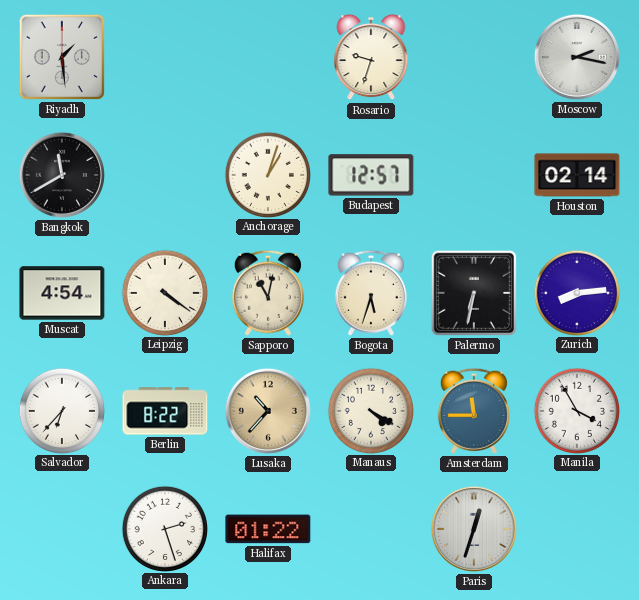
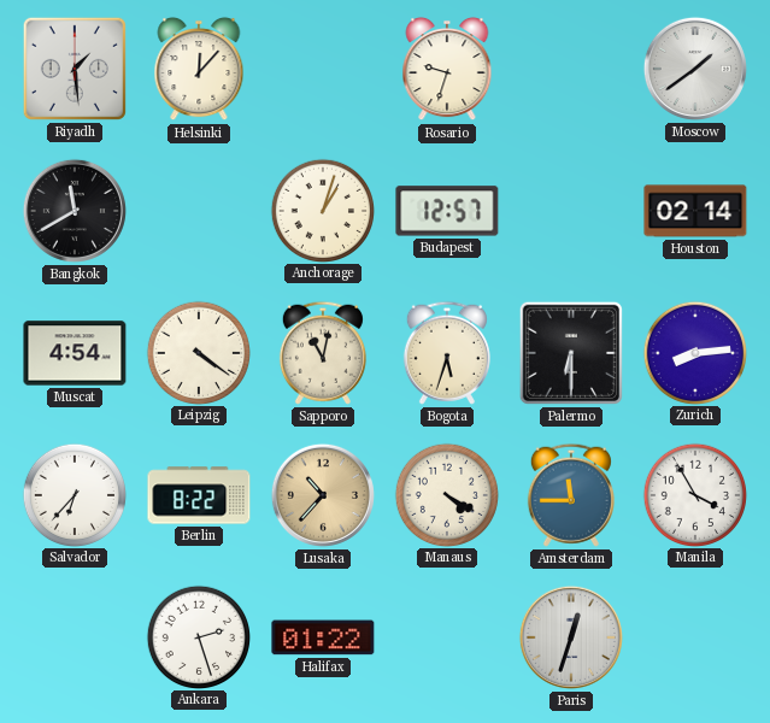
Helsinki: none -> 12:07
Moscow: 2:17 -> 1:39
Palermo: 6:32 -> 6:30
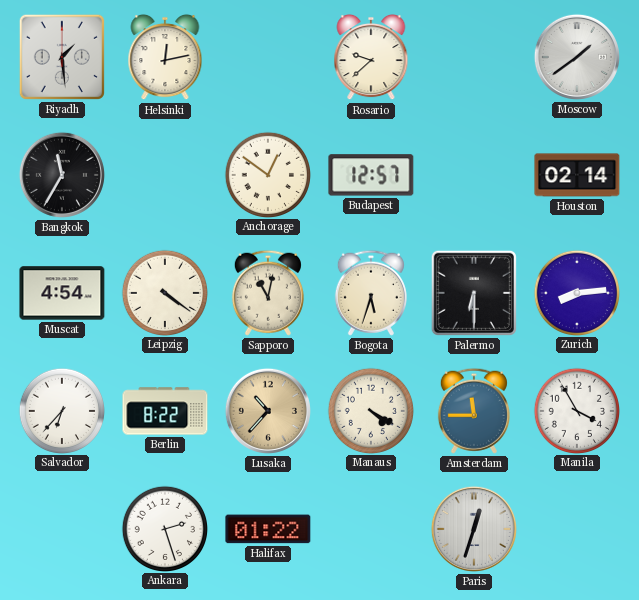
Helsinki: 12:07 -> 12:13
Rosario: 9:33 -> 9:38
Bangkok: 11:40 -> 11:35
Anchorage: 1:03 -> 12:51
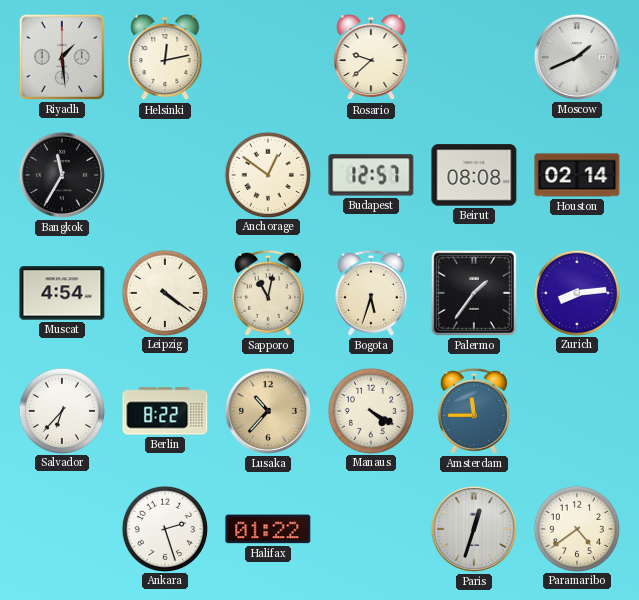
Moscow: 1:39 -> 1:41
Beirut: none -> 08:08
Palermo: 6:30 -> 1:36
Manila: 3:55 -> none
Paramaribo: none -> 4:39
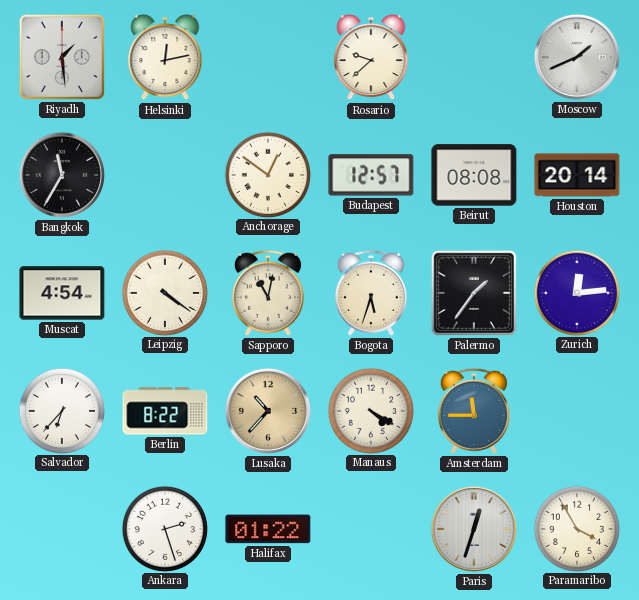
Houston: 02:14 -> 20:14
Zurich: 8:14 -> 12:14
Paramaribo: 4:39 -> 3:55
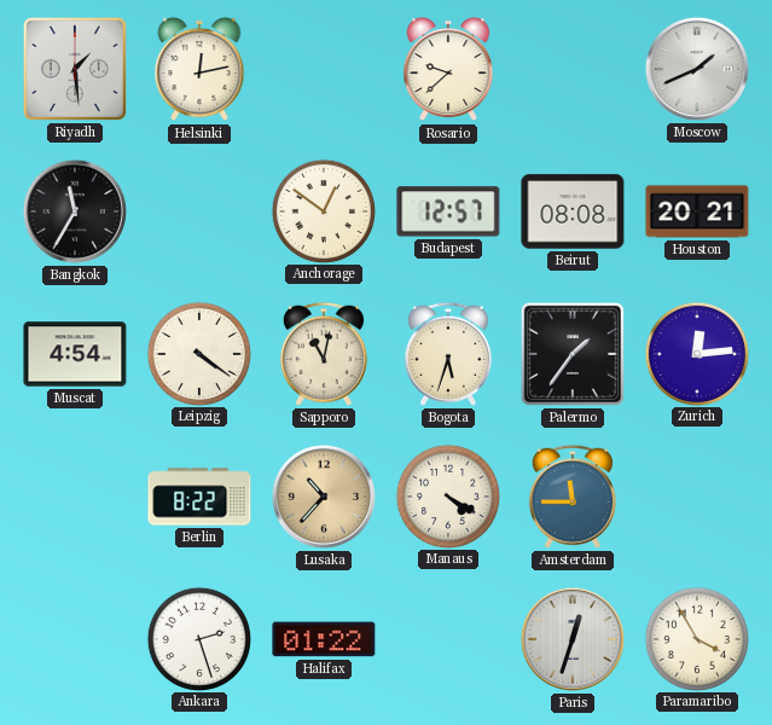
Houston: 20:14 -> 20:21
Salvador: 6:37 -> none
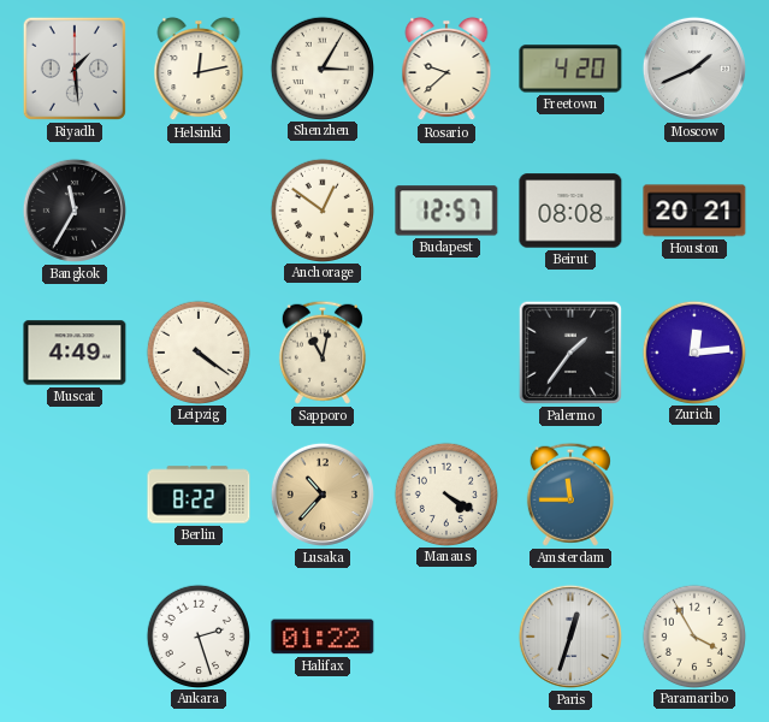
Shenzhen: none -> 3:05
Freetown: none -> 4:20
Muscat: 4:54 -> 4:49
Bogota: 5:33 -> none
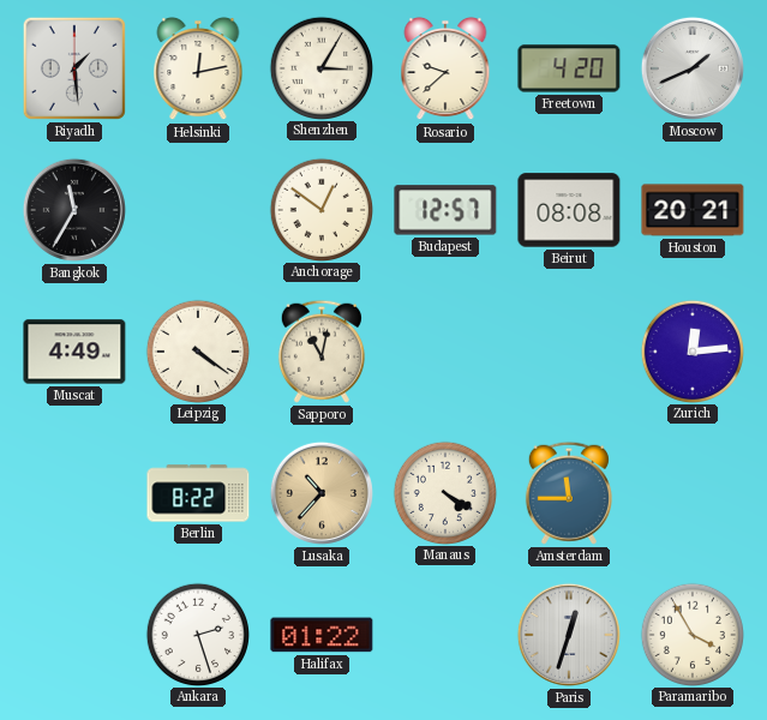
Palermo: 1:36 -> none
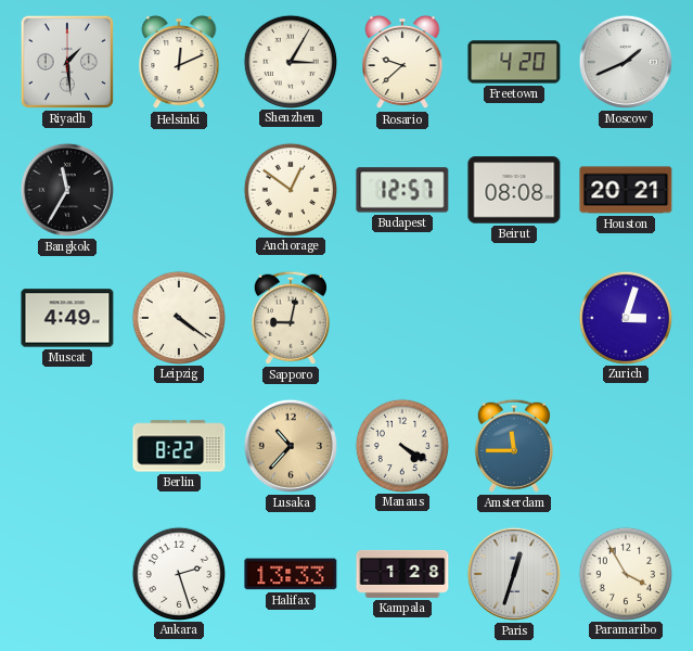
Helsinki: 12:13 -> 12:11
Sapporo: 11:02 -> 9:02
Zurich: 12:14 -> 3:03
Halifax: 01:22 -> 13:33
Kampala: none -> 1:28
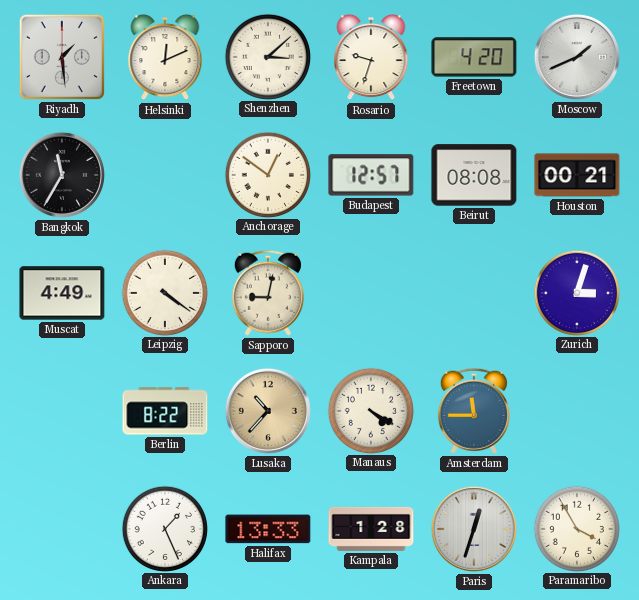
Shenzhen: 3:05 -> 3:08
Rosario: 9:38 -> 9:33
Houston: 20:21 -> 00:21
Ankara: 2:27 -> 1:26
